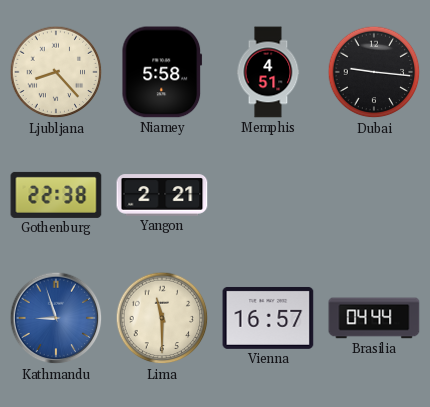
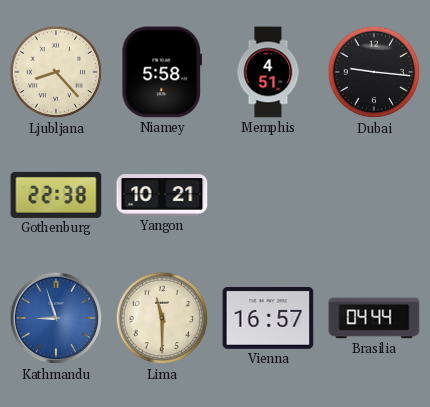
Yangon: 2:21 -> 10:21
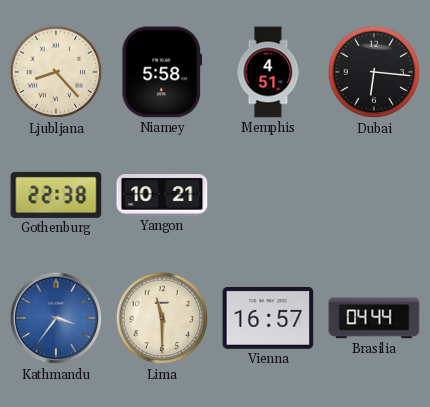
Dubai: 9:16 -> 6:16
Kathmandu: 8:57 -> 3:36
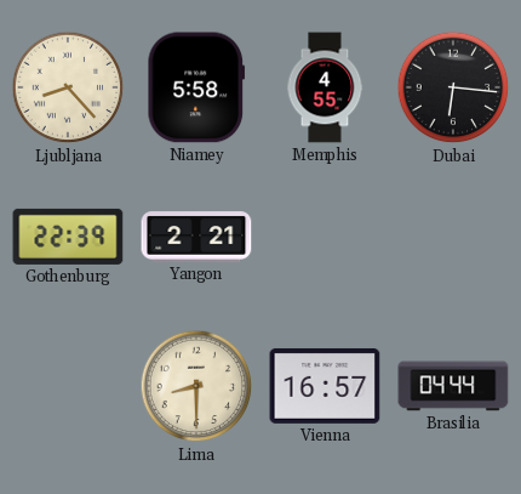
Memphis: 4:51 -> 4:55
Gothenburg: 22:38 -> 22:39
Yangon: 10:21 -> 2:21
Kathmandu: 3:36 -> none
Lima: 11:30 -> 8:30
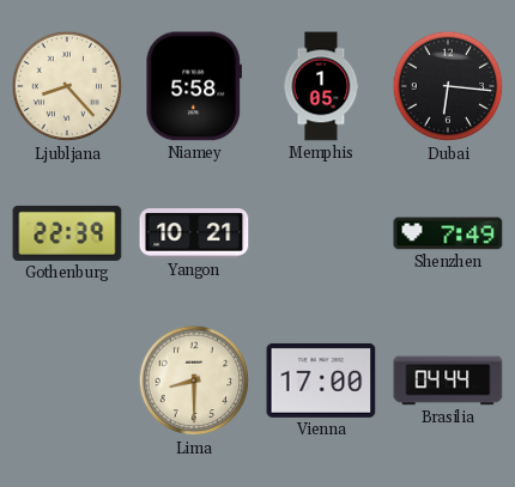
Memphis: 4:55 -> 1:05
Yangon: 2:21 -> 10:21
Shenzhen: none -> 7:49
Vienna: 16:57 -> 17:00
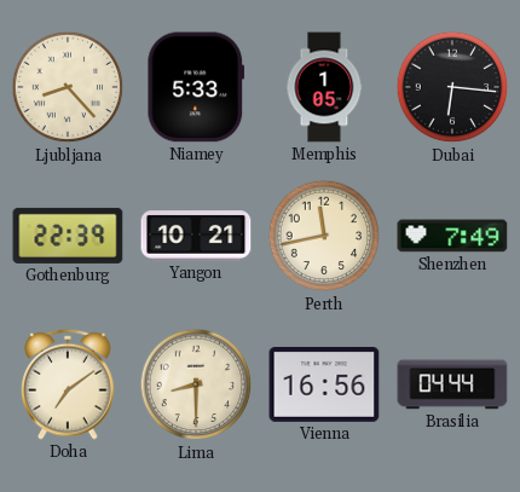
Niamey: 5:58 -> 5:33
Perth: none -> 11:43
Doha: none -> 7:09
Vienna: 17:00 -> 16:56
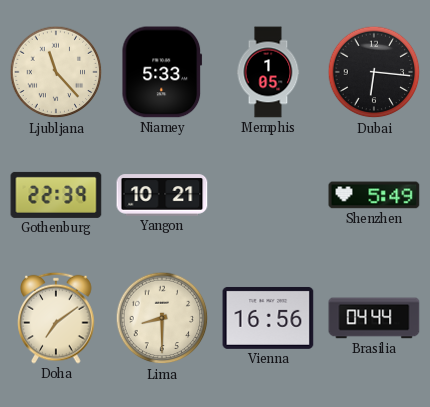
Ljubljana: 8:23 -> 11:23
Perth: 11:43 -> none
Shenzhen: 7:49 -> 5:49
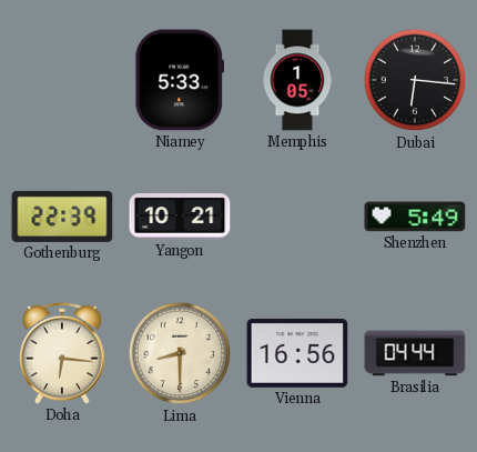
Ljubljana: 11:23 -> none
Doha: 7:09 -> 6:16
